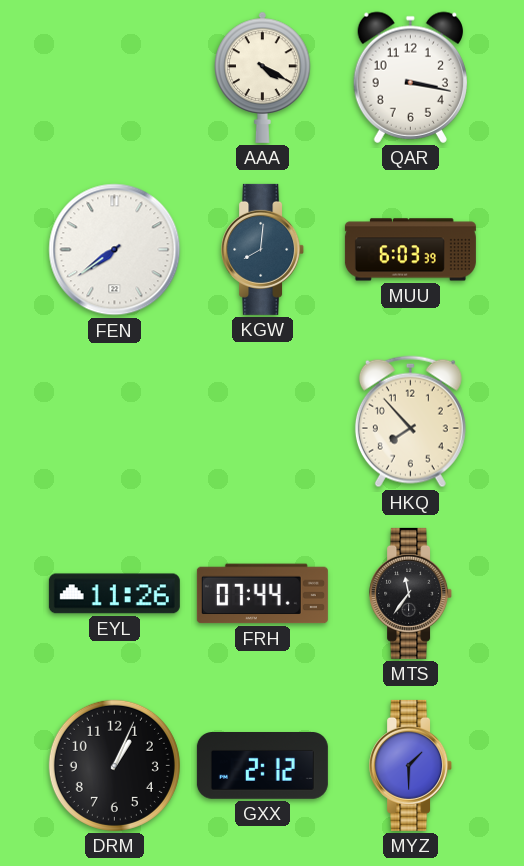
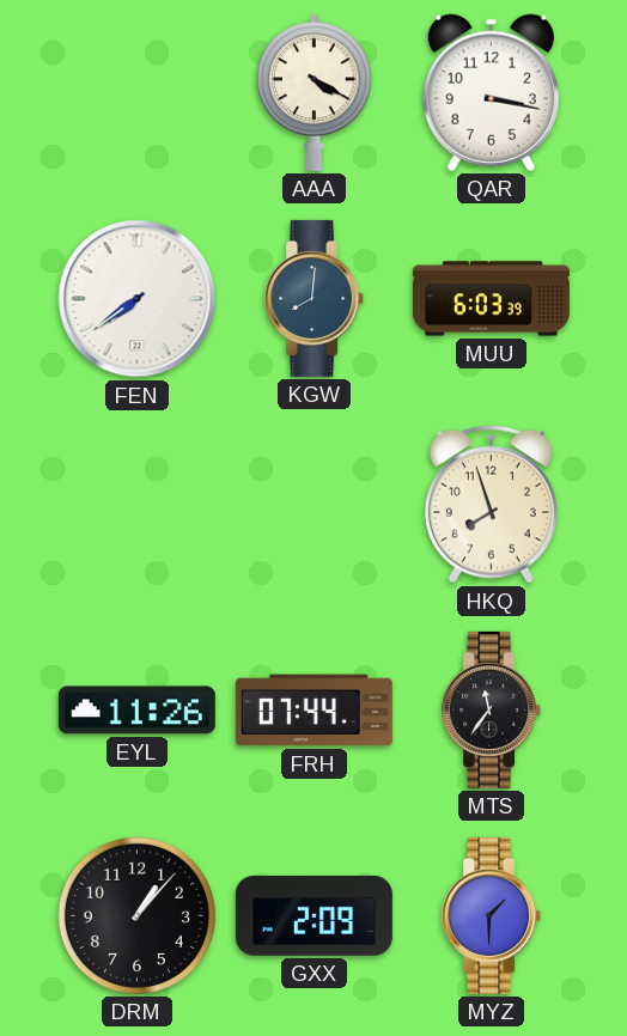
HKQ: 7:53 -> 7:57
DRM: 1:04 -> 1:07
GXX: 2:12 -> 2:09
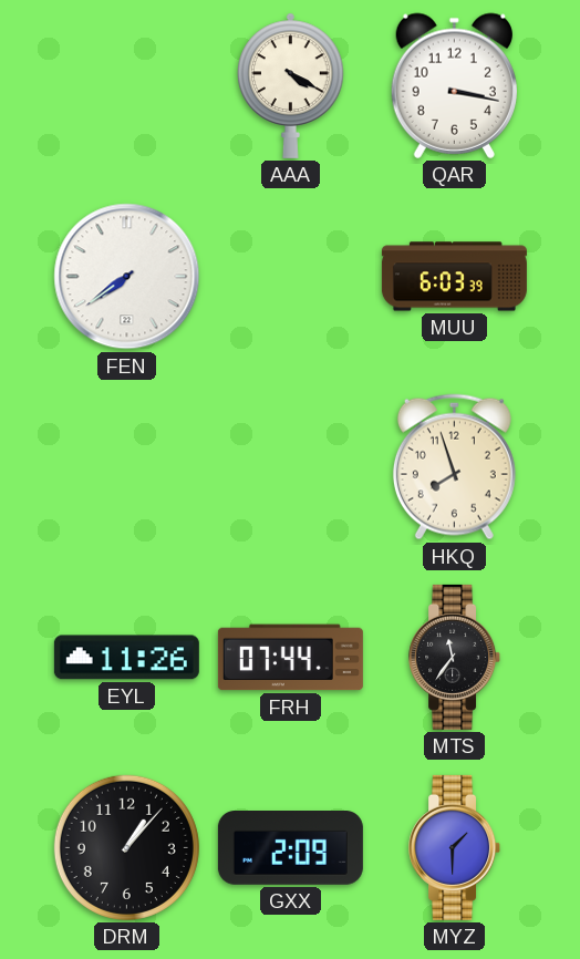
KGW: 8:01 -> none
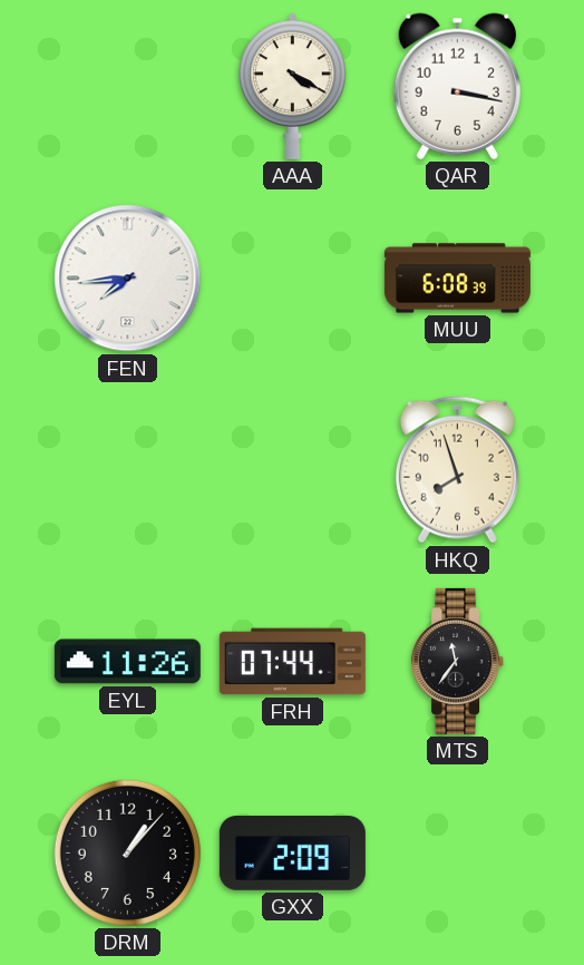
FEN: 7:39 -> 7:44
MUU: 6:03 -> 6:08
MYZ: 1:30 -> none
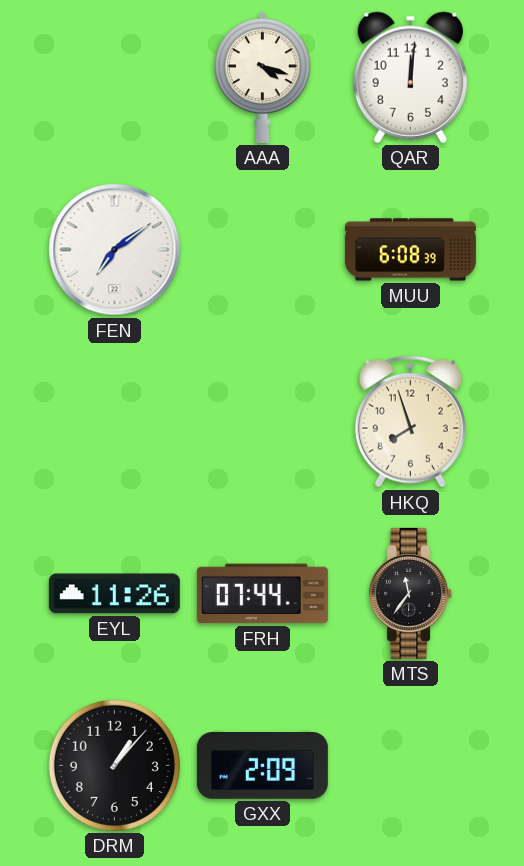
AAA: 4:20 -> 4:18
QAR: 3:17 -> 12:01
FEN: 7:44 -> 7:09
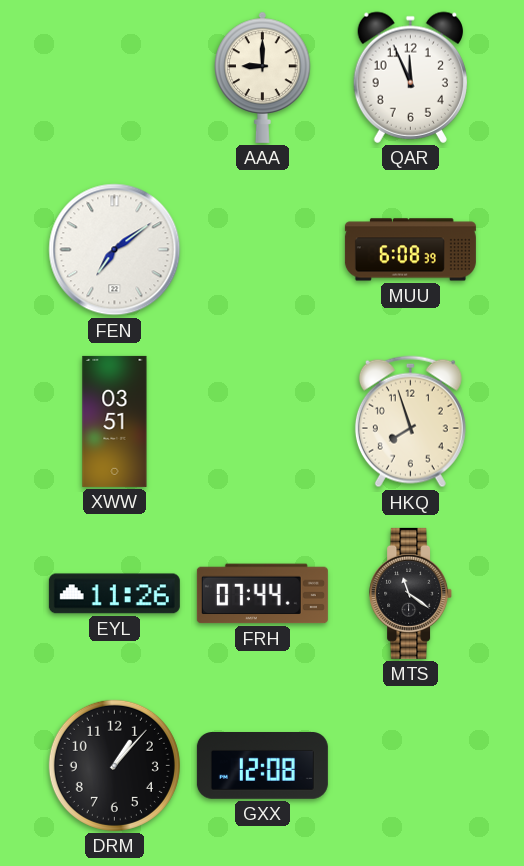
AAA: 4:18 -> 9:00
QAR: 12:01 -> 11:56
XWW: none -> 03:51
MTS: 11:36 -> 11:21
GXX: 2:09 -> 12:08
